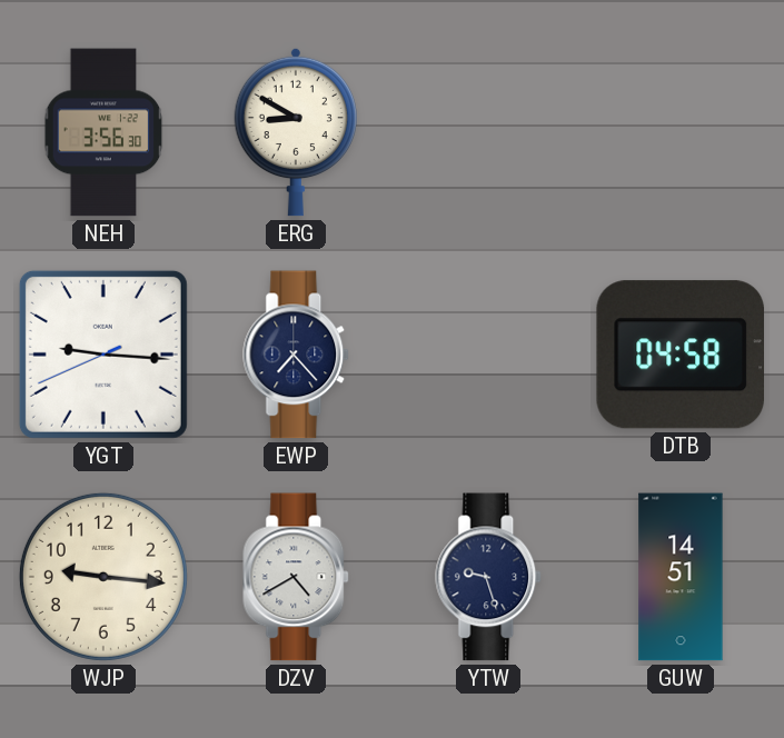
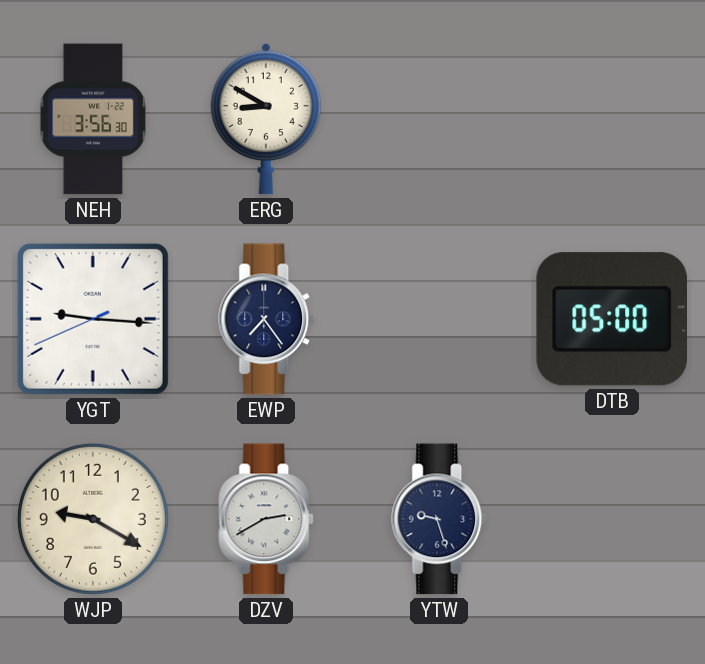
EWP: 7:23 -> 7:24
DTB: 04:58 -> 05:00
WJP: 9:16 -> 9:20
DZV: 4:40 -> 2:40
GUW: 14:51 -> none
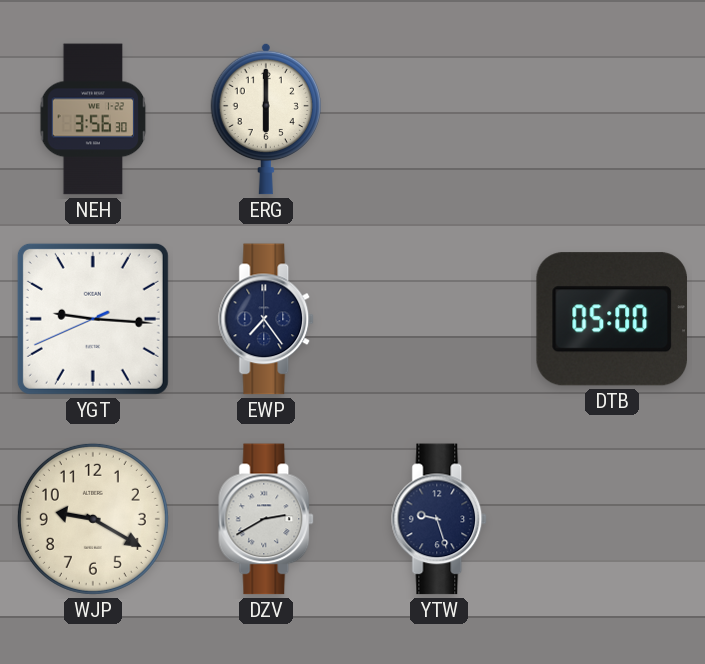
ERG: 8:50 -> 6:00
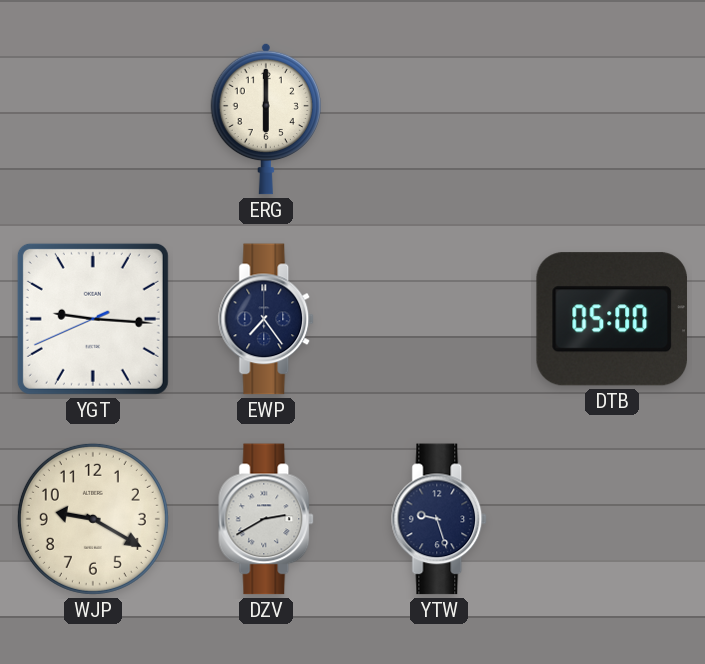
NEH: 3:56 -> none
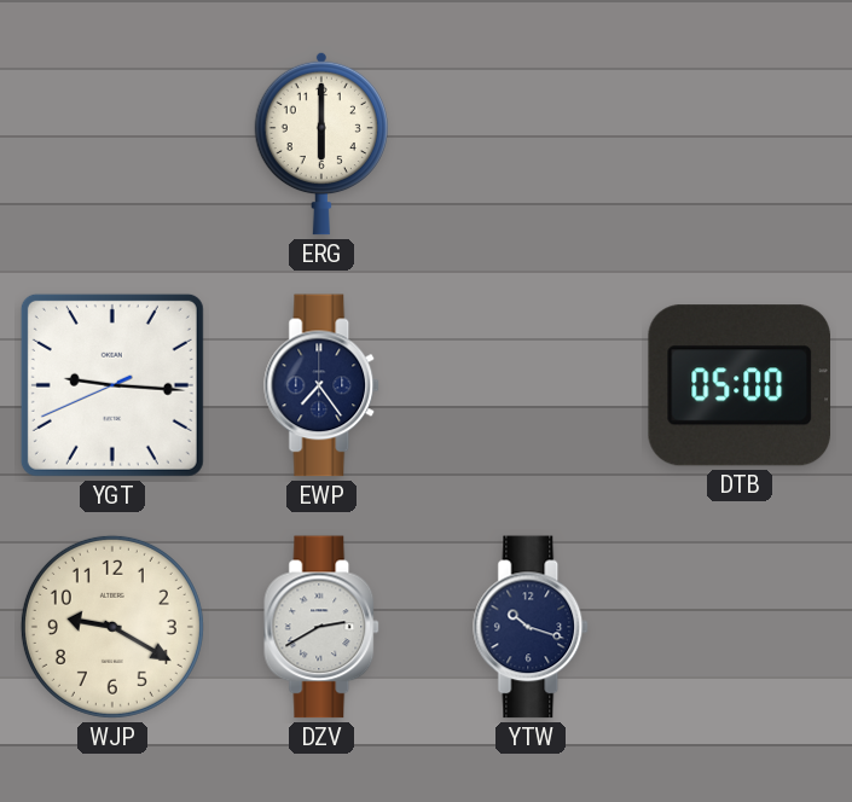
YTW: 9:27 -> 10:18
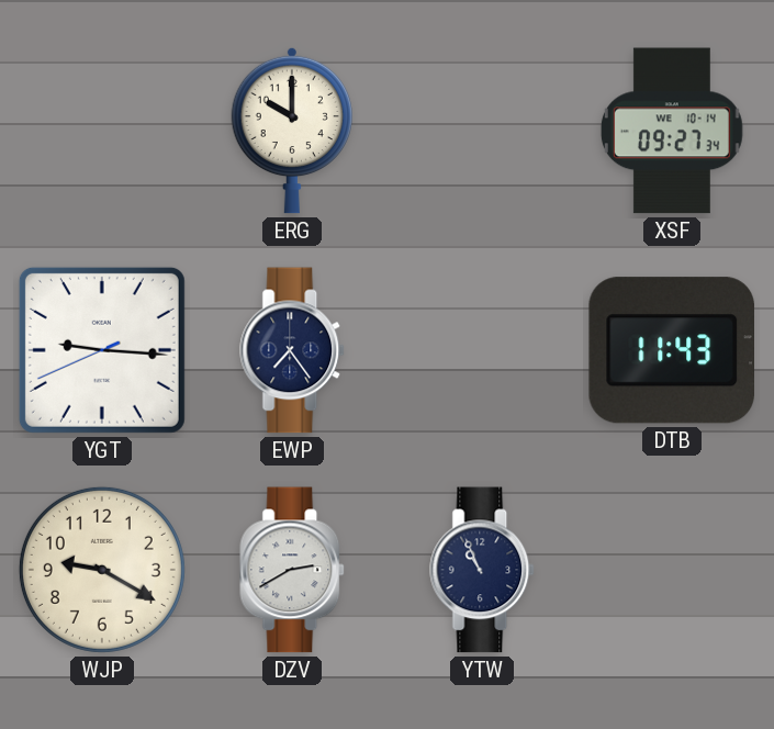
ERG: 6:00 -> 10:00
XSF: none -> 09:27
DTB: 05:00 -> 11:43
YTW: 10:18 -> 10:56
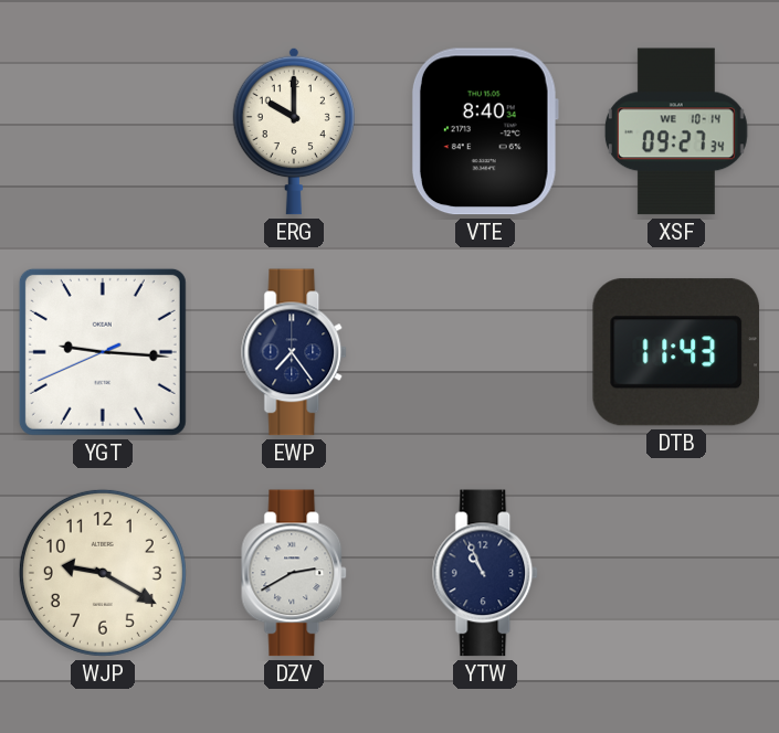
VTE: none -> 8:40
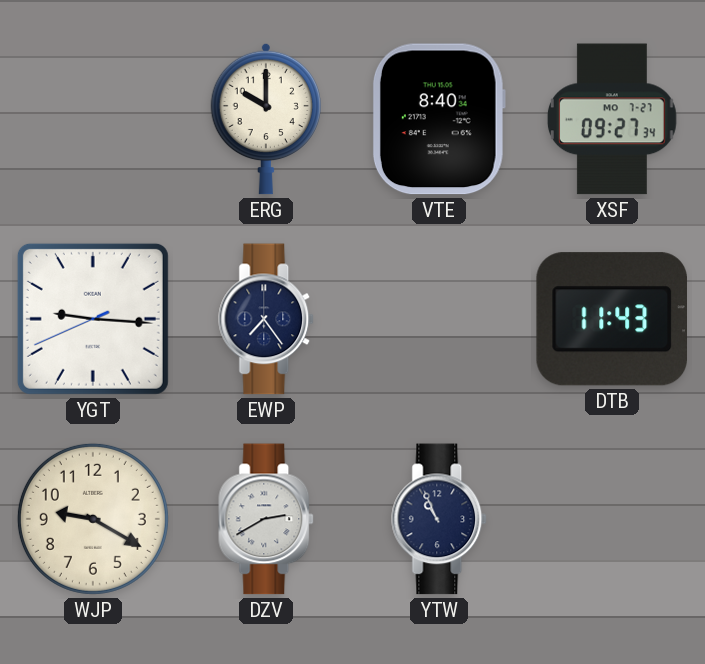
XSF date: WE 10-14 -> MO 7-27
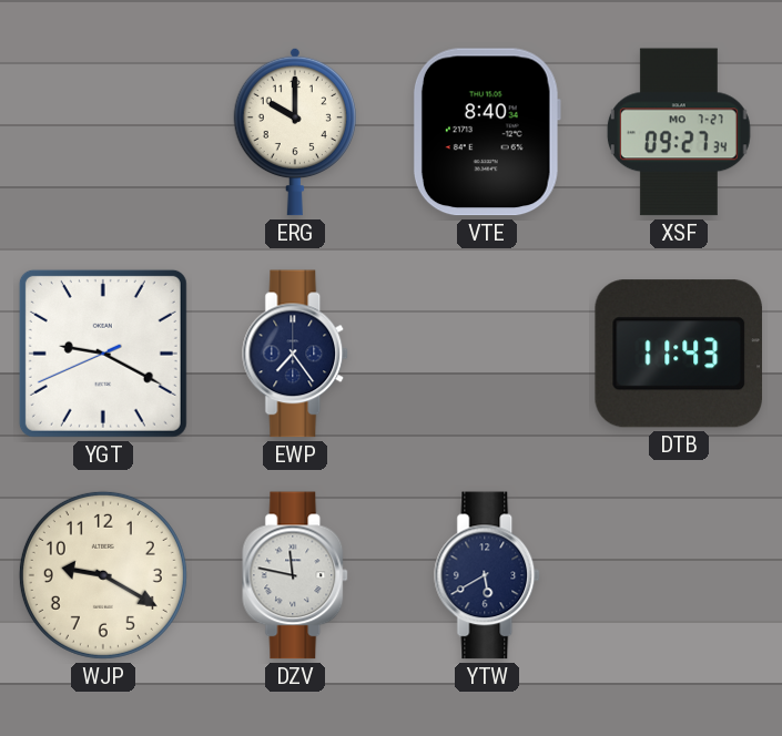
YGT: 9:15 -> 9:19
DZV: 2:40 -> 11:47
YTW: 10:56 -> 5:40
